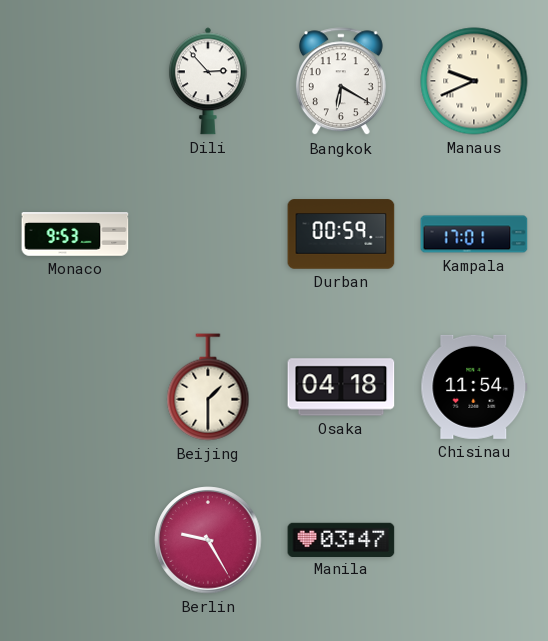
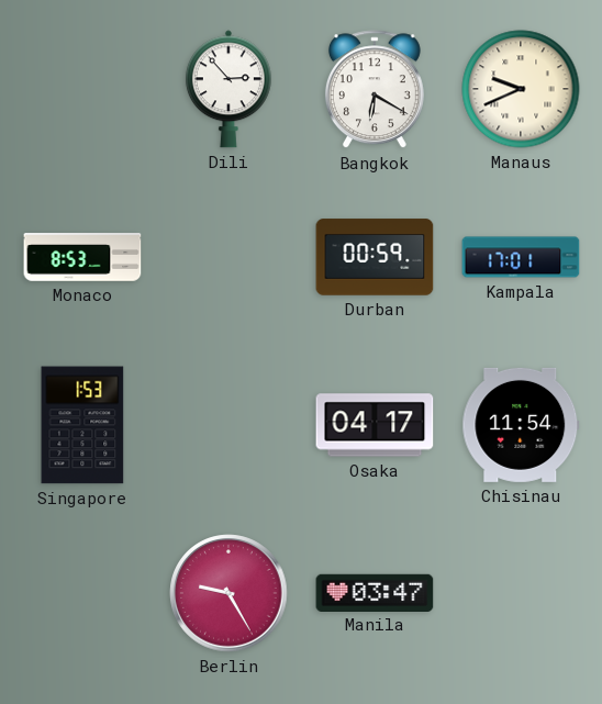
Monaco: 9:53 -> 8:53
Singapore: none -> 1:53
Beijing: 1:30 -> none
Osaka: 04:18 -> 04:17
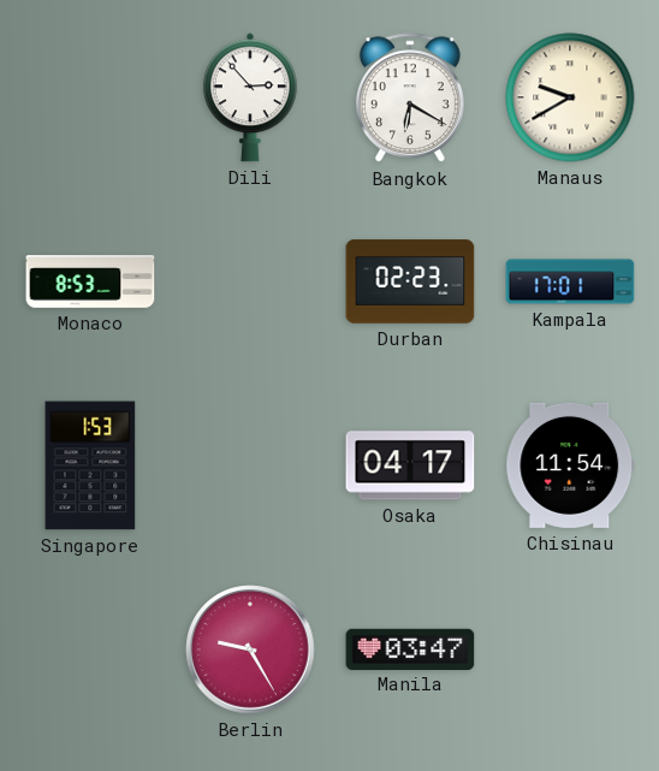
Manaus: 9:41 -> 9:40
Durban: 00:59 -> 02:23
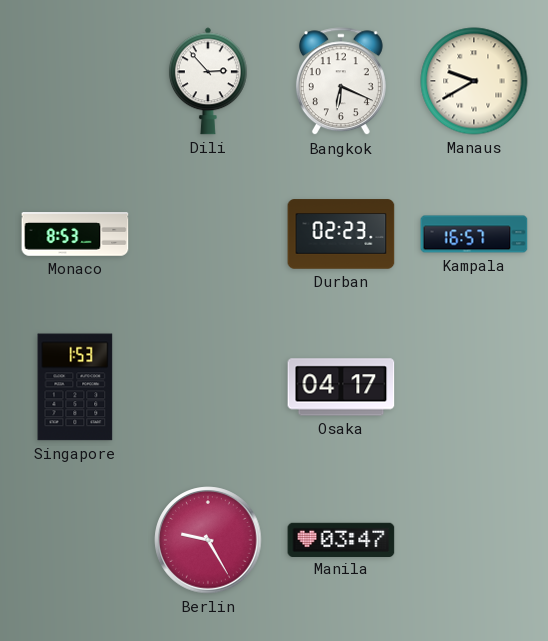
Bangkok: 6:20 -> 6:19
Kampala: 17:01 -> 16:57
Chisinau: 11:54 -> none
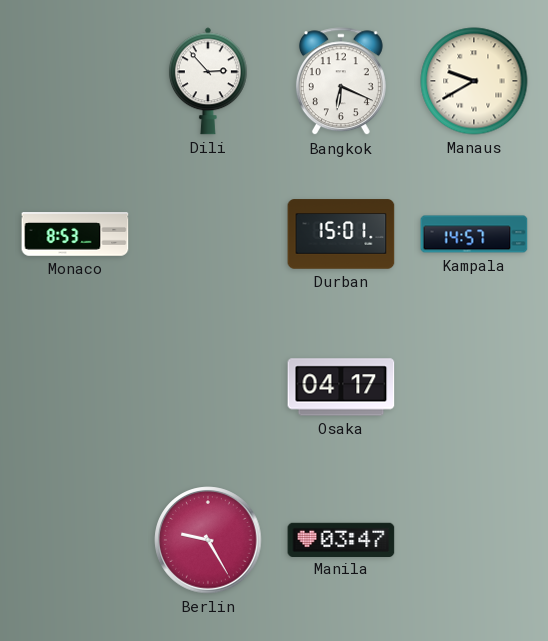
Durban: 02:23 -> 15:01
Kampala: 16:57 -> 14:57
Singapore: 1:53 -> none
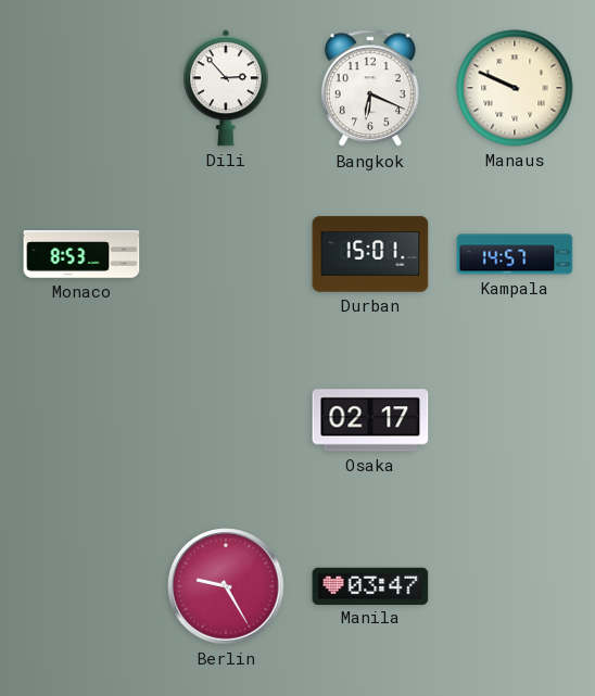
Manaus: 9:40 -> 9:49
Osaka: 04:17 -> 02:17
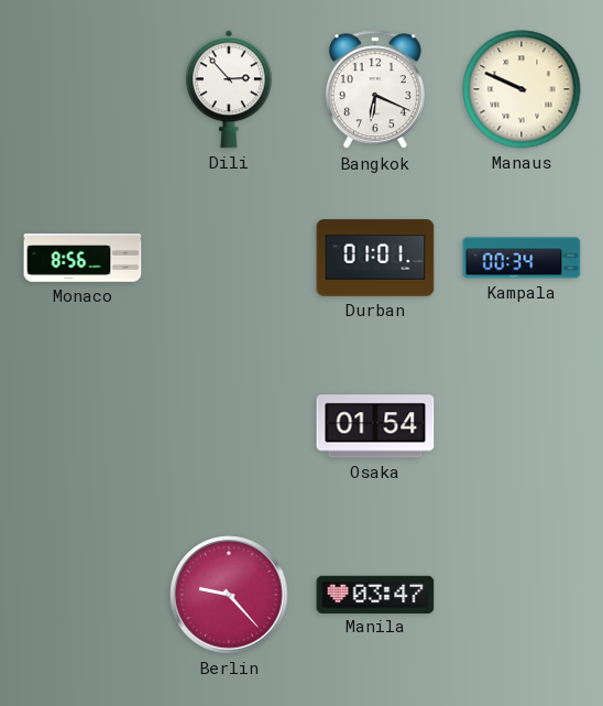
Monaco: 8:53 -> 8:56
Durban: 15:01 -> 01:01
Kampala: 14:57 -> 00:34
Osaka: 02:17 -> 01:54
Berlin: 9:25 -> 9:23
